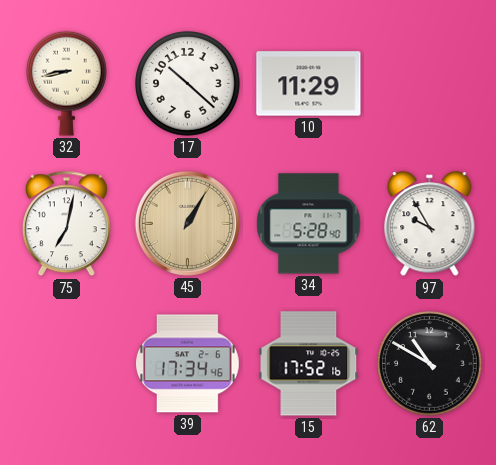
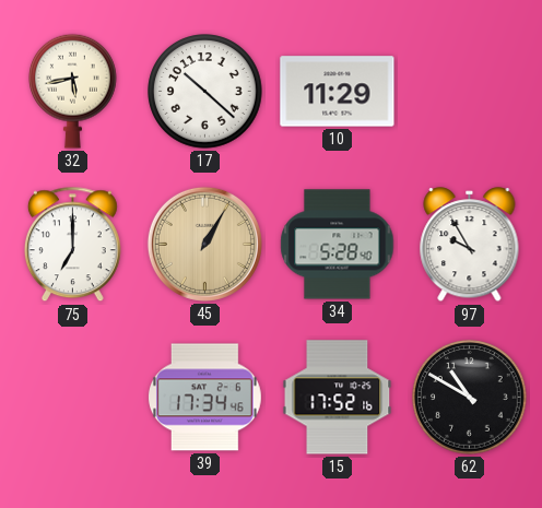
32: 8:43 -> 5:43
75: 7:02 -> 7:00
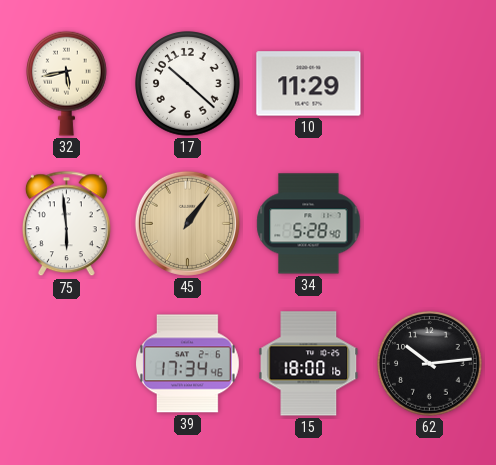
75: 7:00 -> 5:59
45: 1:05 -> 1:06
97: 9:55 -> none
15: 17:52 -> 18:00
62: 10:50 -> 10:14
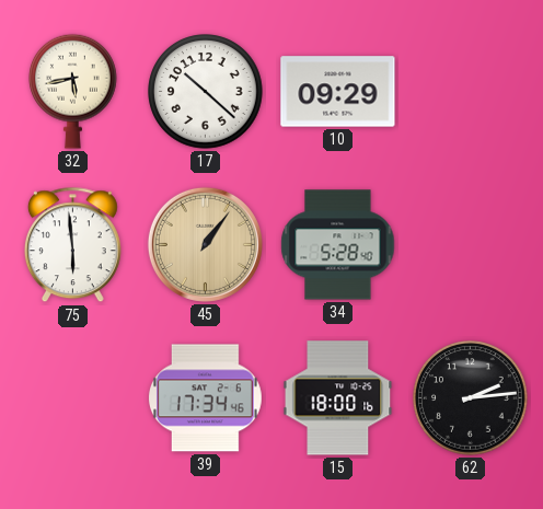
10: 11:29 -> 09:29
62: 10:14 -> 2:14
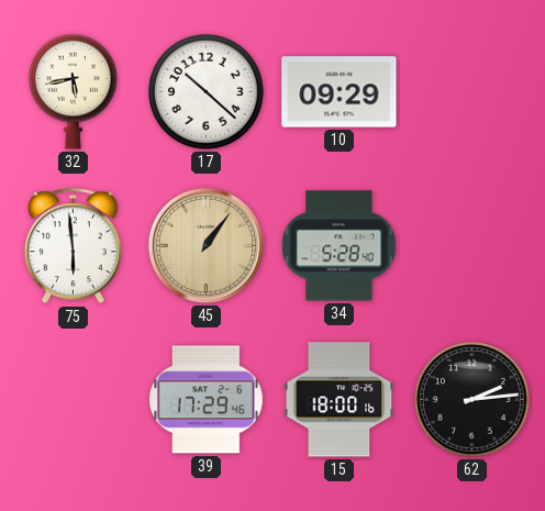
39: 17:34 -> 17:29
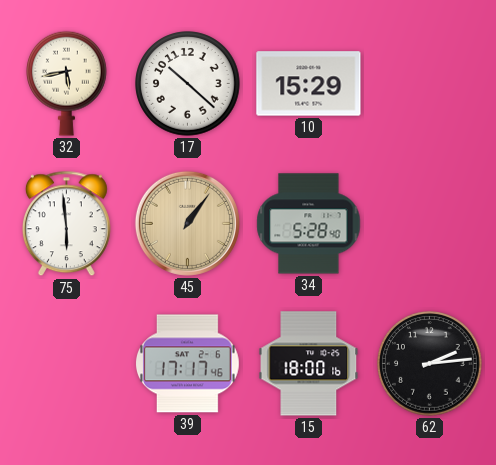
10: 09:29 -> 15:29
39: 17:29 -> 17:17
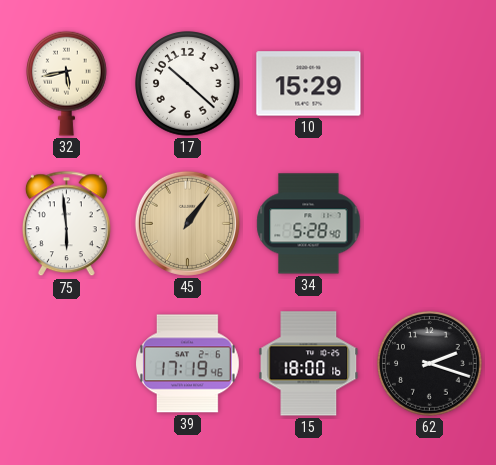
39: 17:17 -> 17:19
62: 2:14 -> 2:18
